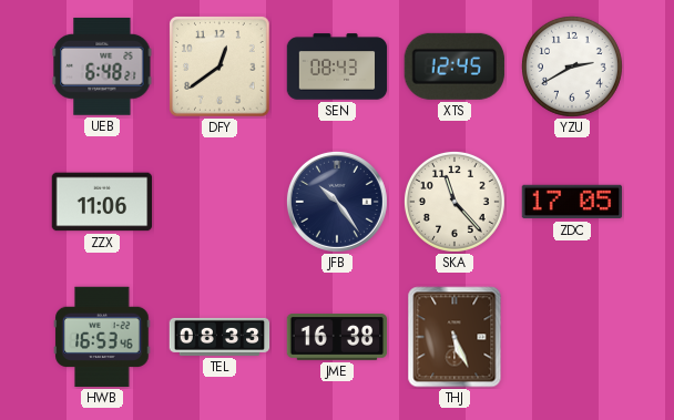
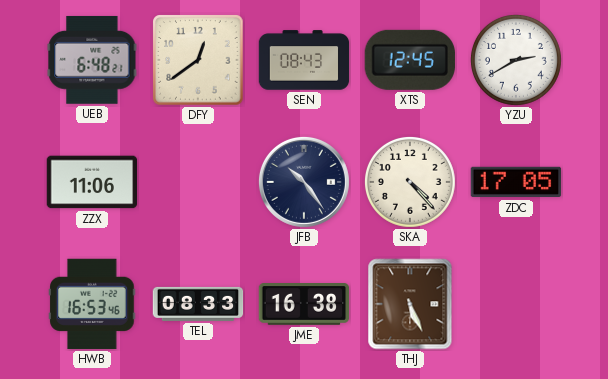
SKA: 11:23 -> 4:23
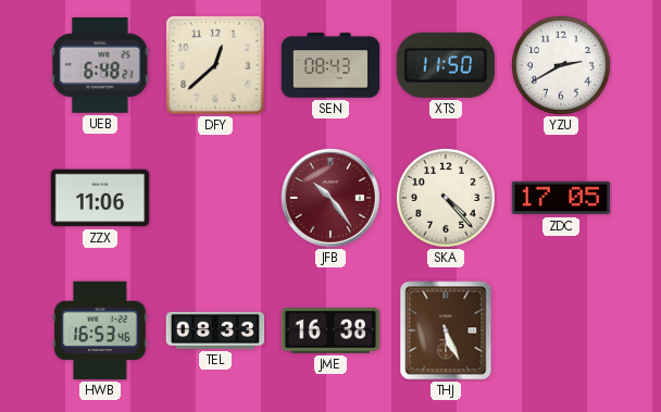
DFY: 12:39 -> 12:38
XTS: 12:45 -> 11:50
JFB dial: navy -> burgundy
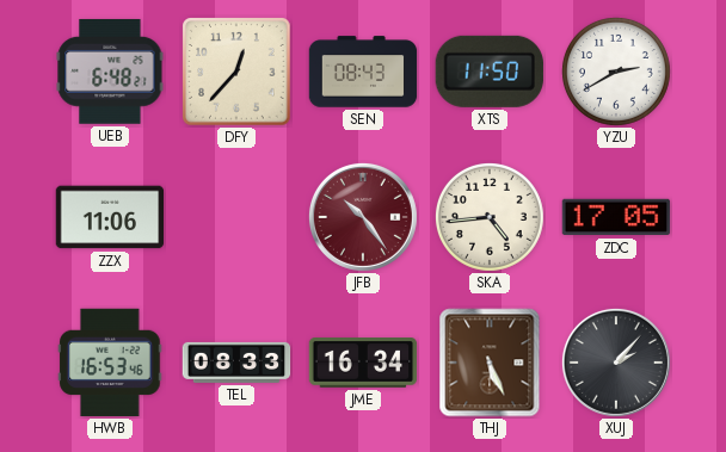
DFY: 12:38 -> 12:37
SKA: 4:23 -> 4:44
JME: 16:38 -> 16:34
XUJ: none -> 2:07
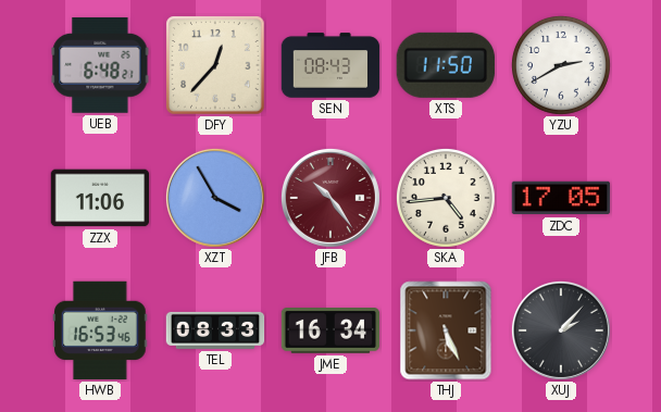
XZT: none -> 3:55
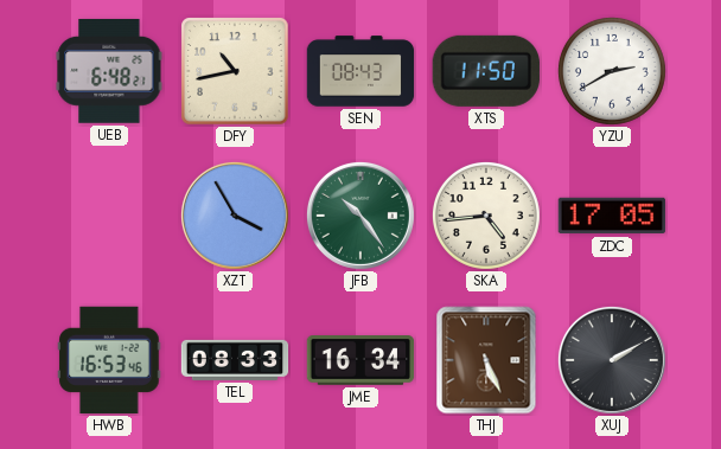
DFY: 12:37 -> 10:43
ZZX: 11:06 -> none
JFB dial: burgundy -> green
XUJ: 2:07 -> 2:10
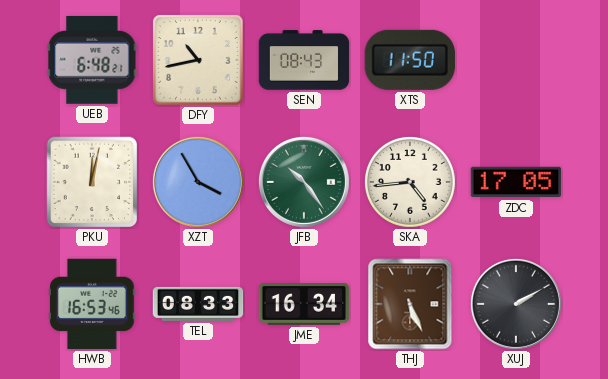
YZU: 2:40 -> none
PKU: none -> 12:02
